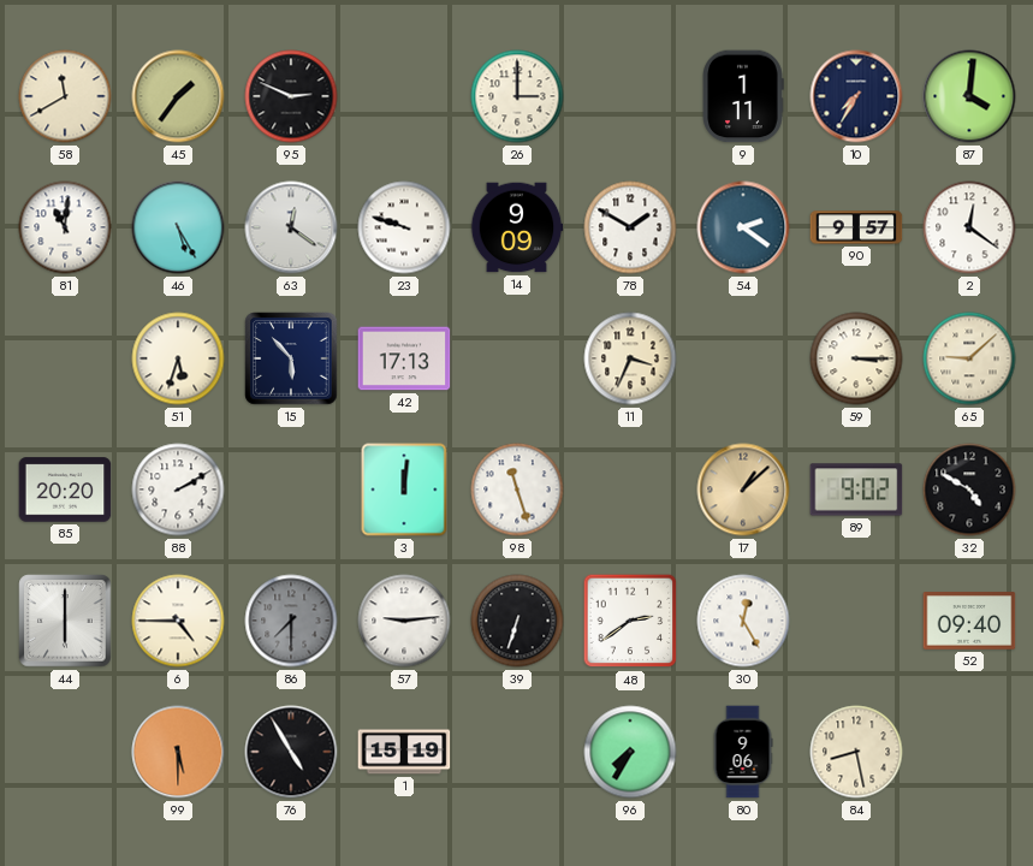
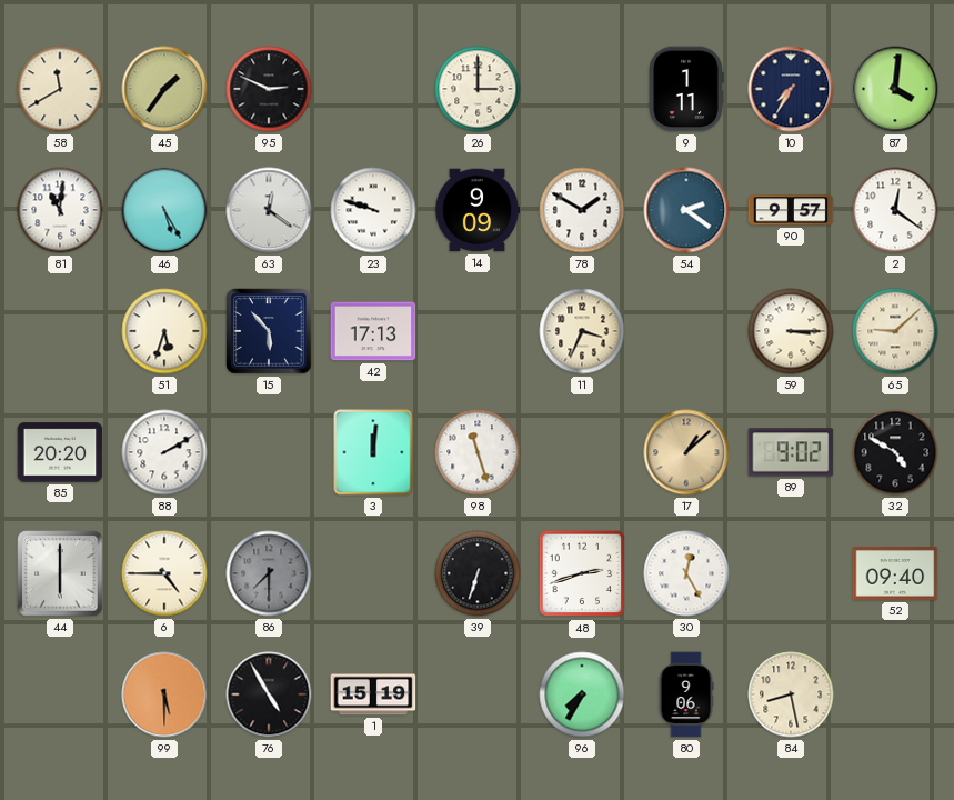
57: 9:14 -> none
48: 2:39 -> 2:42
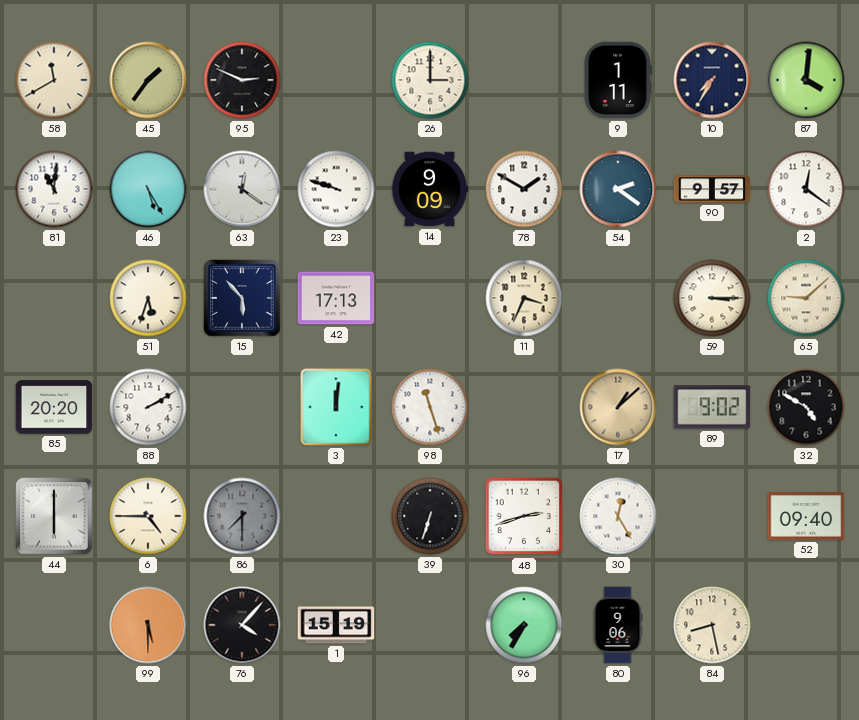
76: 4:55 -> 4:07
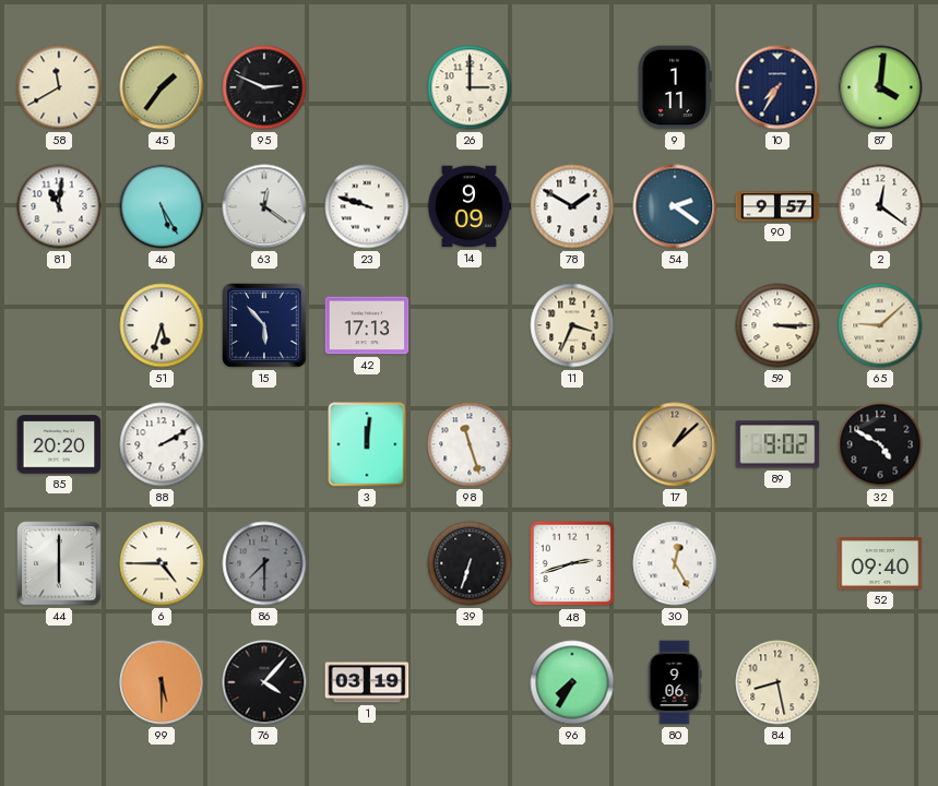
1: 15:19 -> 03:19
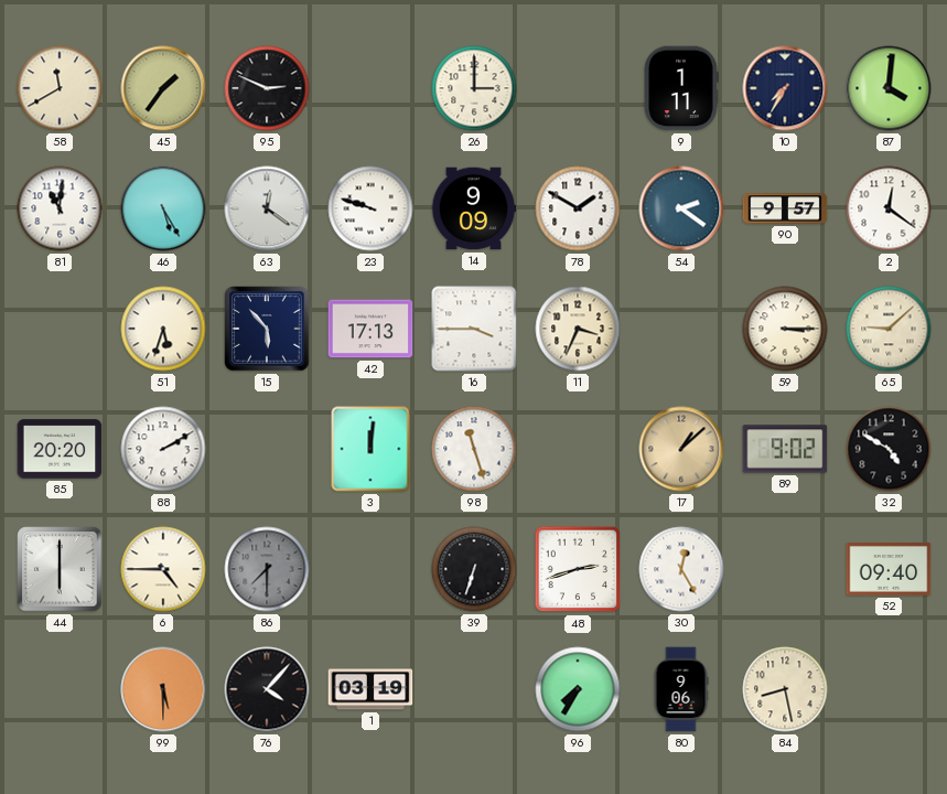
16: none -> 3:45
